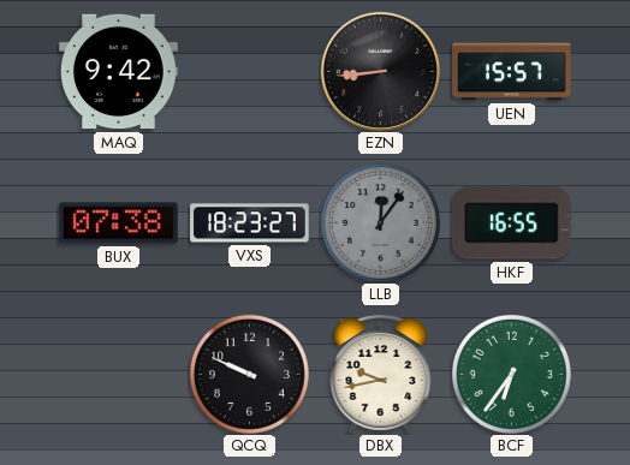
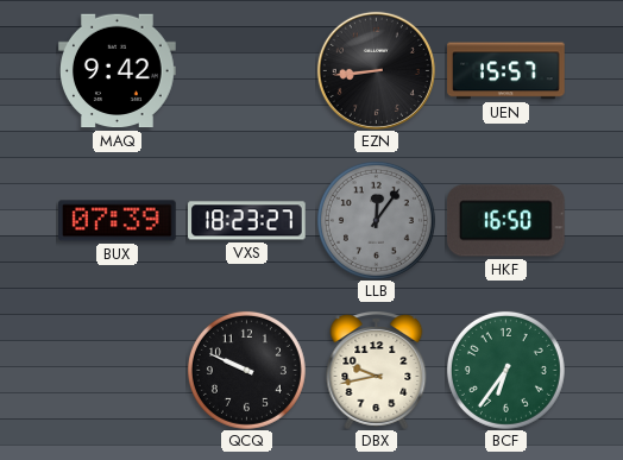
BUX: 07:38 -> 07:39
HKF: 16:55 -> 16:50
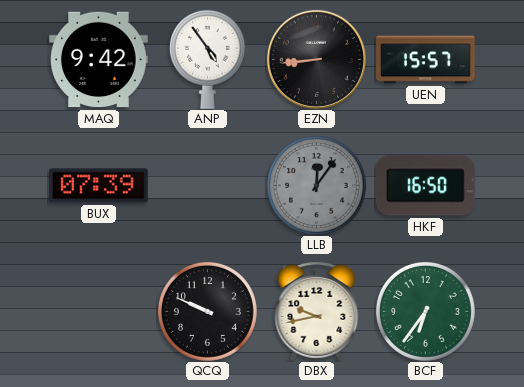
ANP: none -> 4:54
VXS: 18:23 -> none
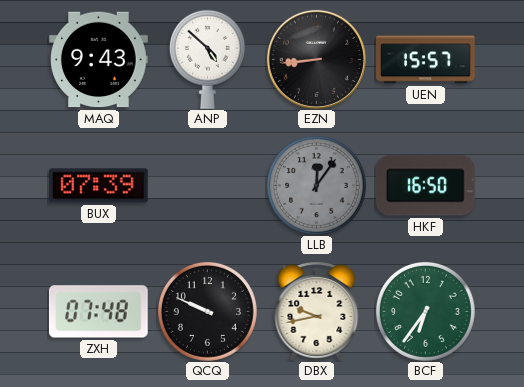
MAQ: 9:42 -> 9:43
ANP: 4:54 -> 4:52
ZXH: none -> 07:48
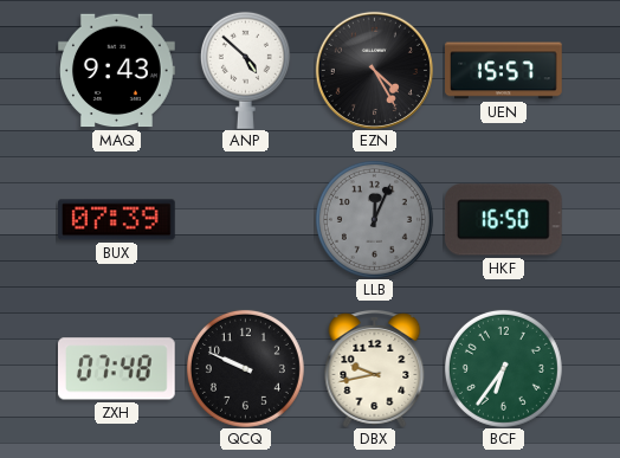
EZN: 8:44 -> 4:25
LLB: 12:06 -> 12:04
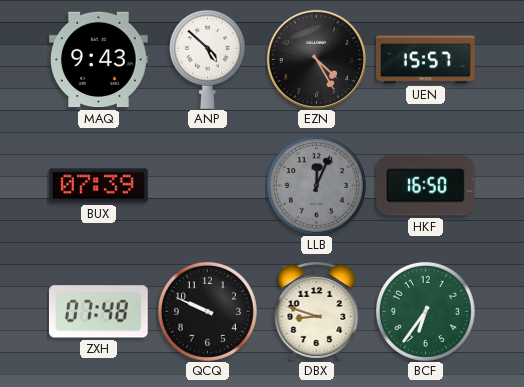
DBX: 9:43 -> 8:48
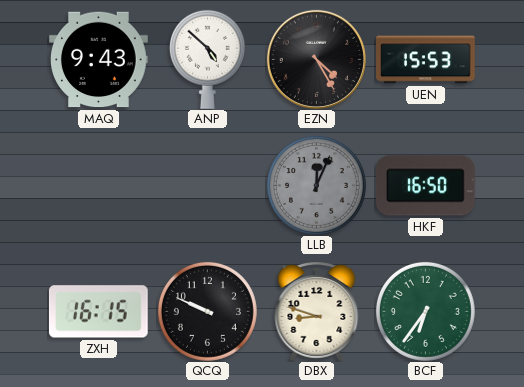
UEN: 15:57 -> 15:53
BUX: 07:39 -> none
ZXH: 07:48 -> 16:15
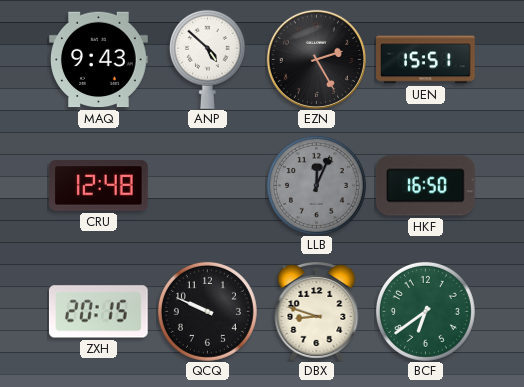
EZN: 4:25 -> 2:25
UEN: 15:53 -> 15:51
CRU: none -> 12:48
ZXH: 16:15 -> 20:15
BCF: 6:36 -> 6:39
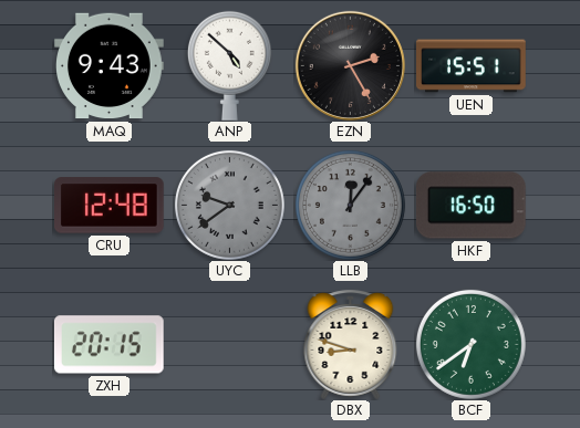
UYC: none -> 9:39
LLB: 12:04 -> 12:06
QCQ: 9:49 -> none
